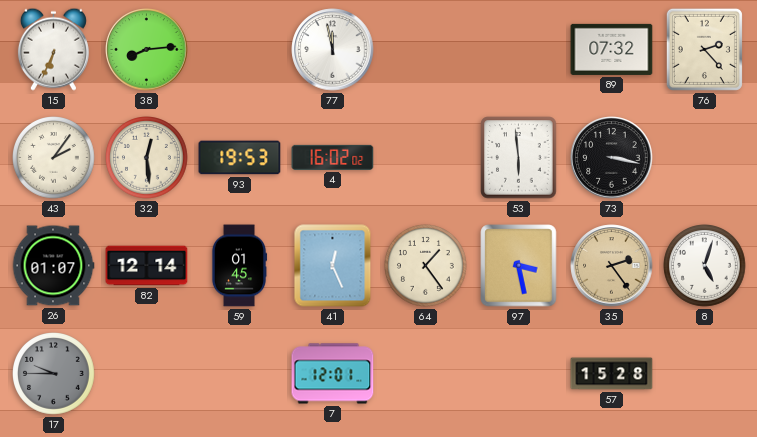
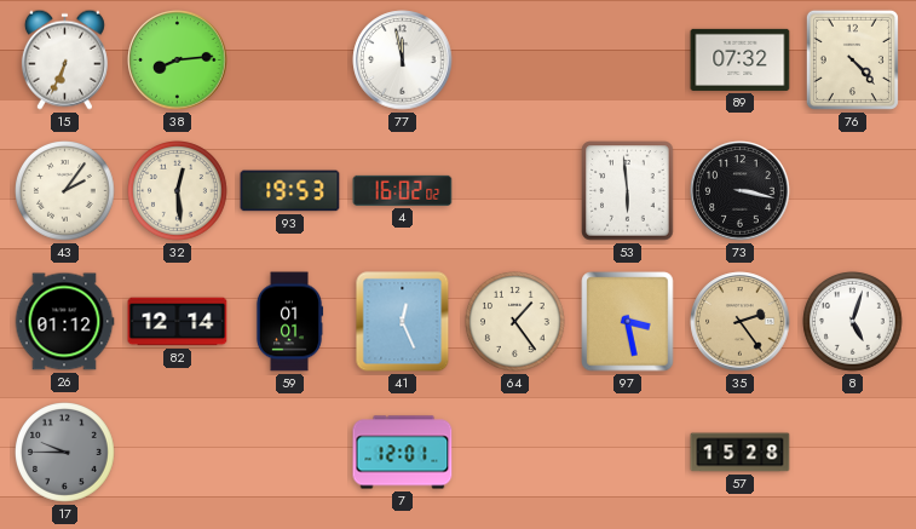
76: 2:23 -> 4:23
26: 01:07 -> 01:12
59: 01:45 -> 01:01
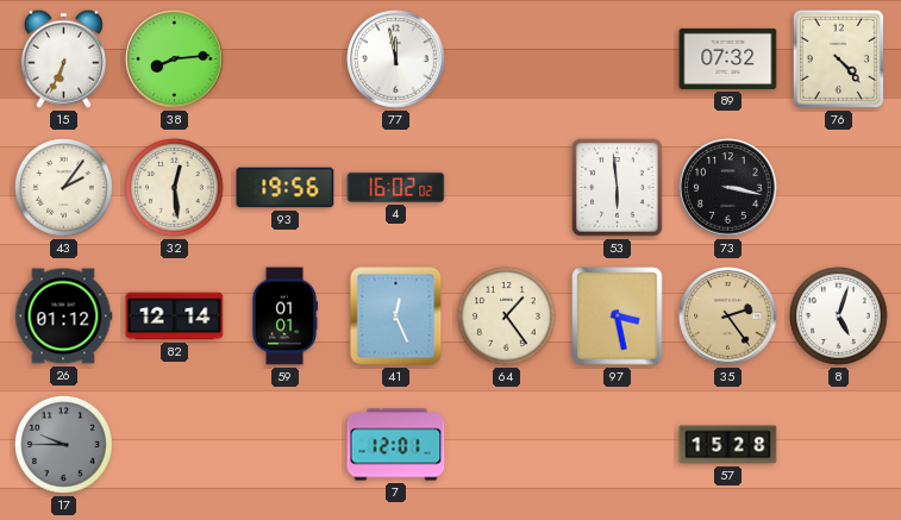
93: 19:53 -> 19:56
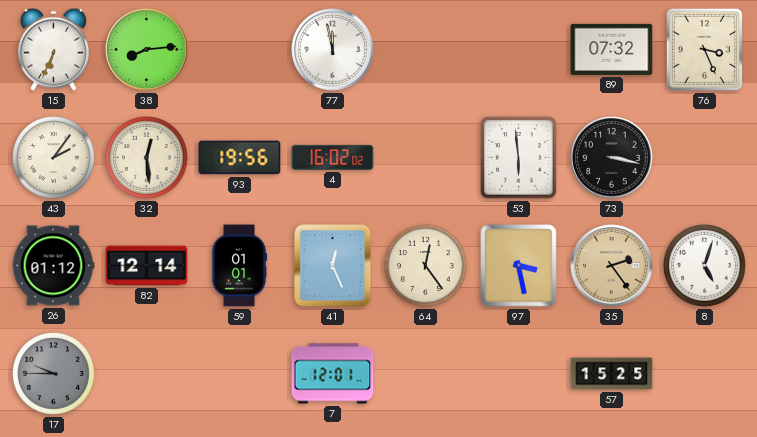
76: 4:23 -> 3:26
64: 1:24 -> 12:24
57: 15:28 -> 15:25
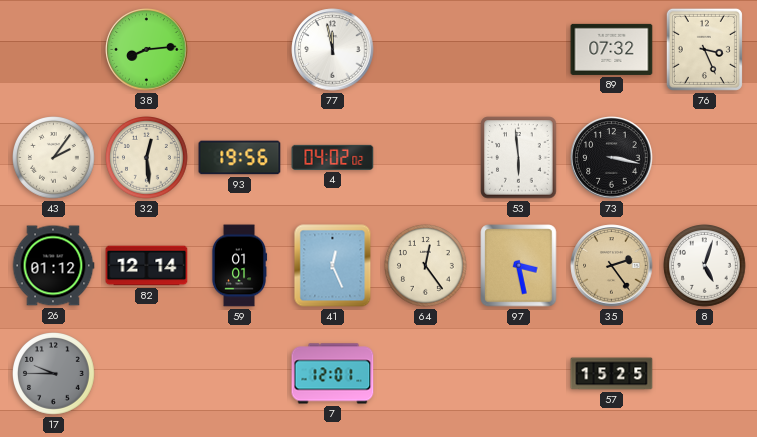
15: 6:34 -> none
4: 16:02 -> 04:02
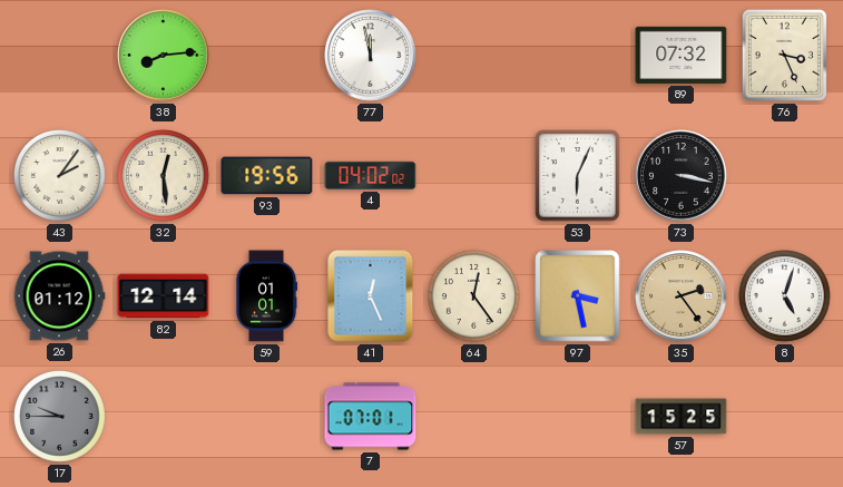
53: 5:59 -> 6:04
7: 12:01 -> 07:01
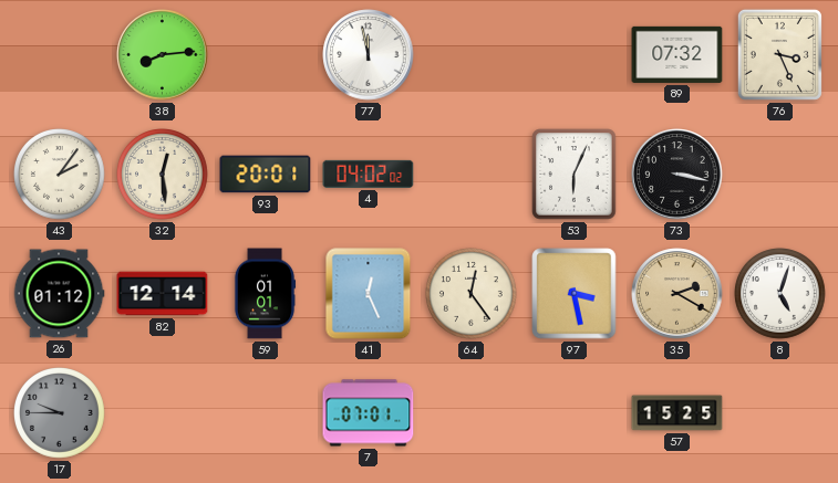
93: 19:56 -> 20:01
35: 2:24 -> 2:20
